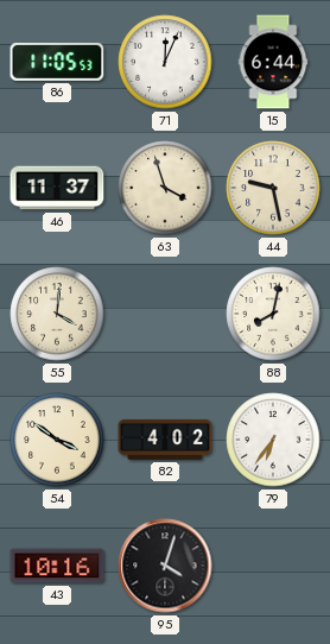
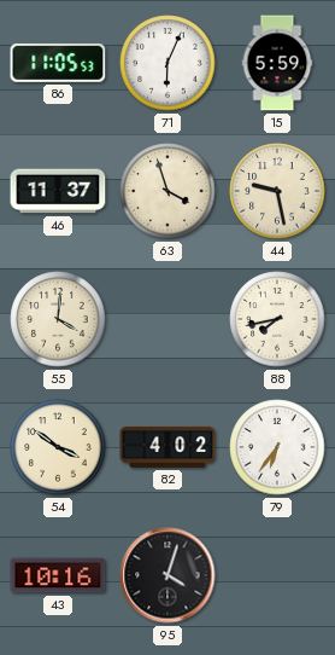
71: 12:04 -> 6:04
15: 6:44 -> 5:59
88: 8:02 -> 7:43
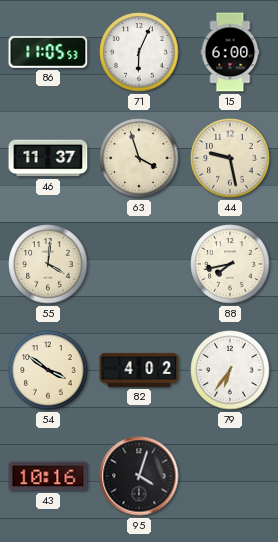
15: 5:59 -> 6:00
